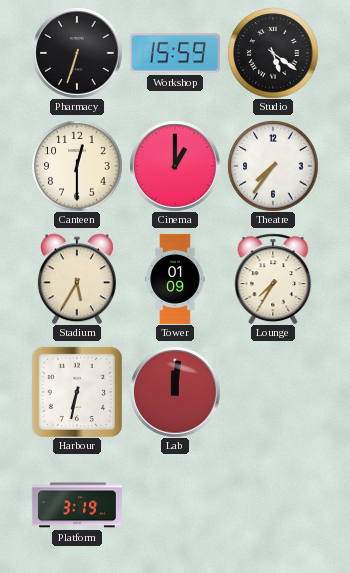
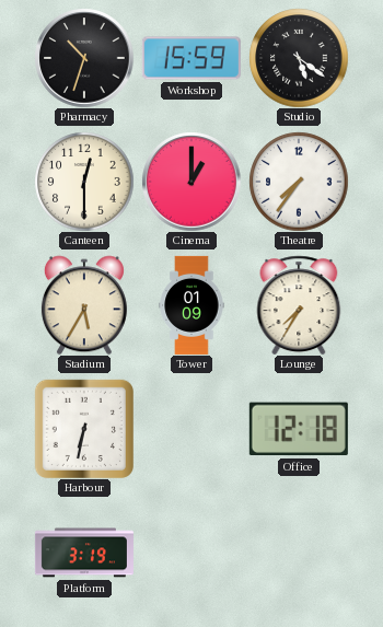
Pharmacy: 6:33 -> 10:33
Lab: 12:01 -> none
Office: none -> 12:18
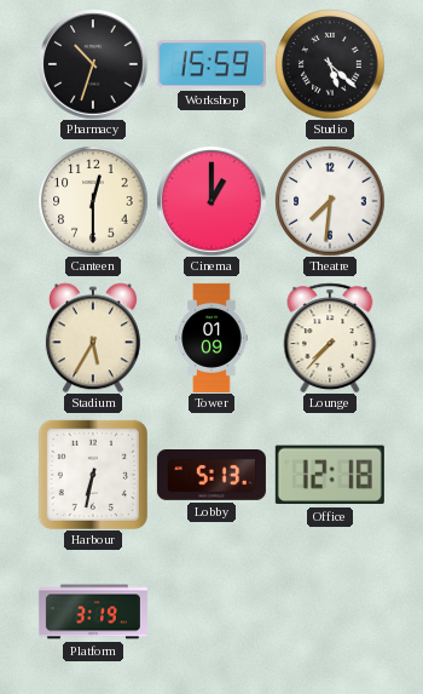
Studio: 5:21 -> 5:22
Theatre: 7:36 -> 7:31
Lounge: 7:35 -> 7:37
Lobby: none -> 5:13
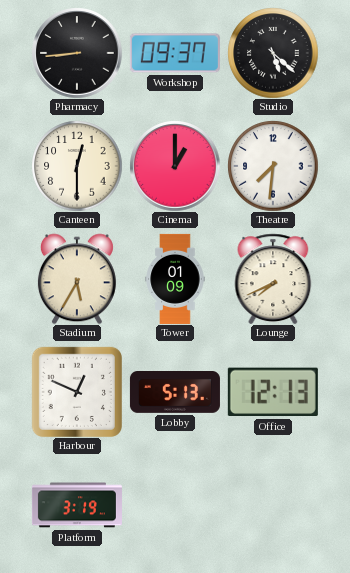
Pharmacy: 10:33 -> 8:44
Workshop: 15:59 -> 09:37
Lounge: 7:37 -> 7:41
Harbour: 6:32 -> 12:49
Office: 12:18 -> 12:13
